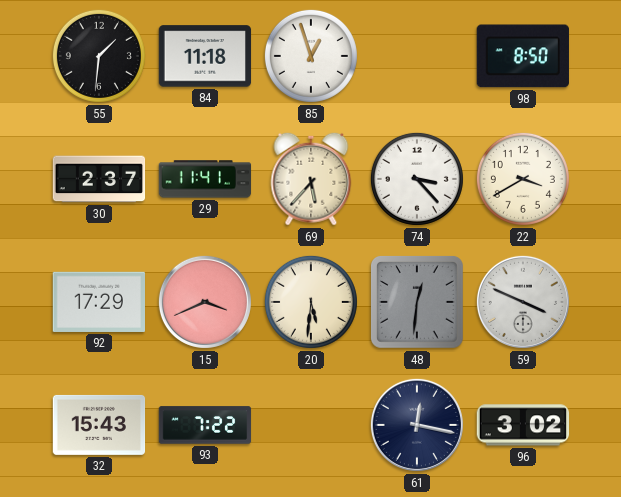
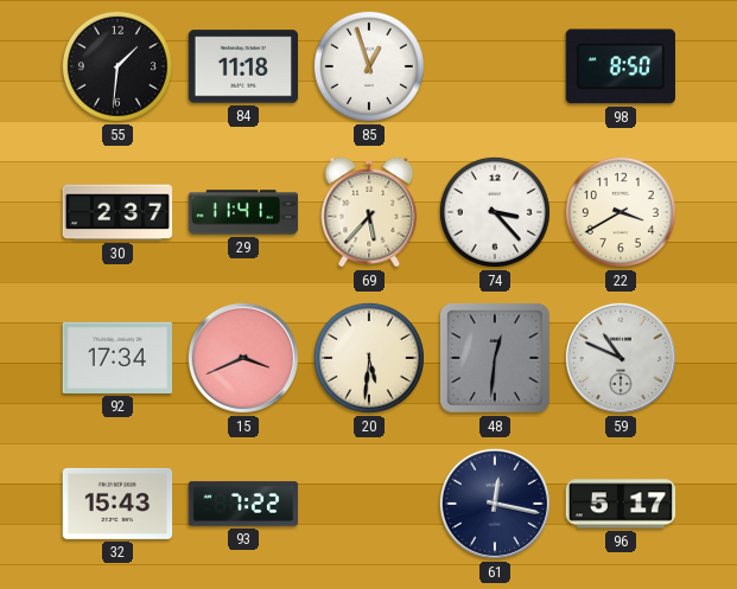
92: 17:29 -> 17:34
59: 3:49 -> 10:49
96: 3:02 -> 5:17
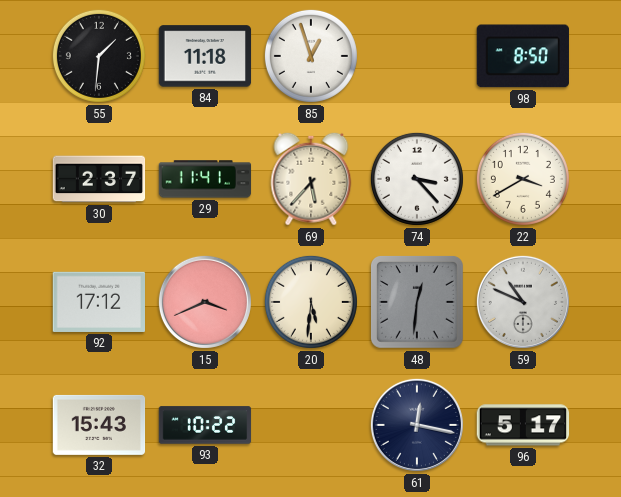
92: 17:34 -> 17:12
93: 7:22 -> 10:22
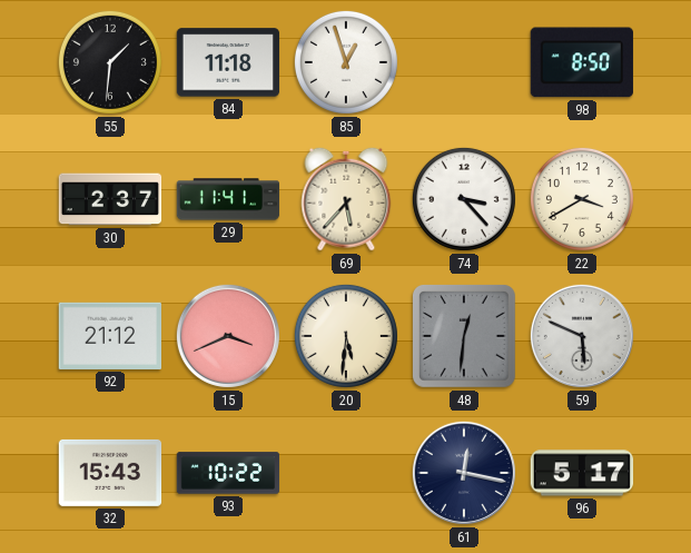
92: 17:12 -> 21:12
59: 10:49 -> 5:49
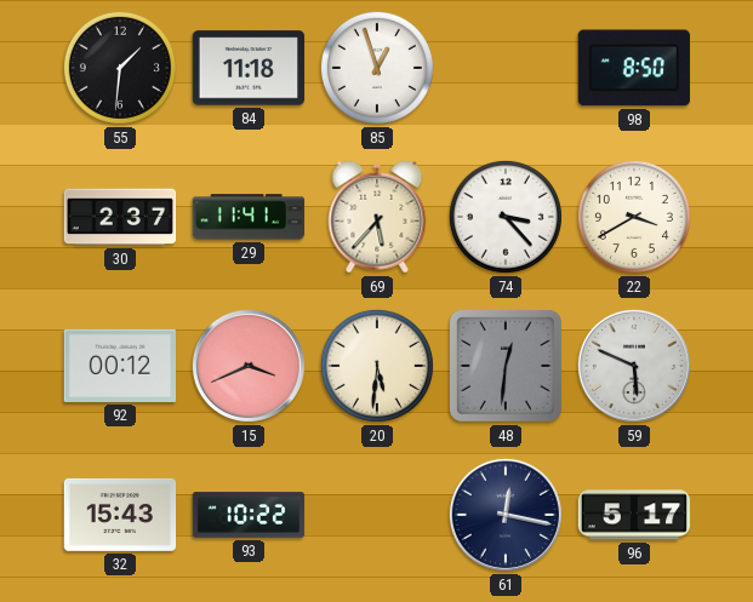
92: 21:12 -> 00:12
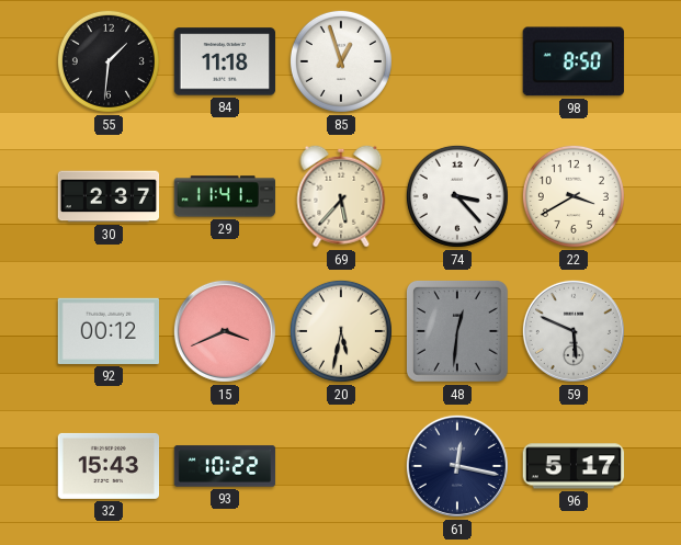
20: 5:31 -> 5:32
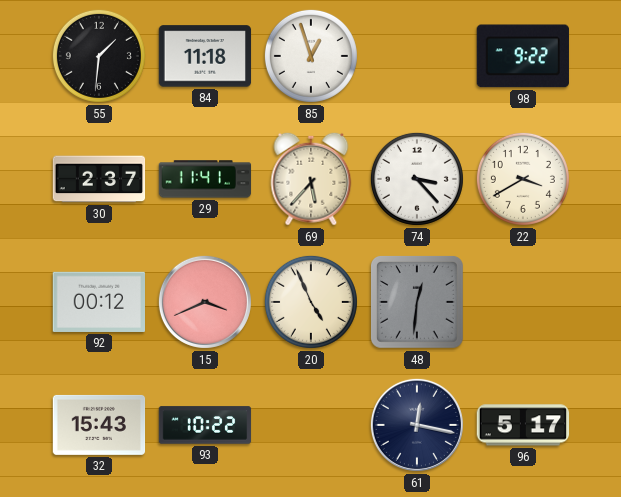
98: 8:50 -> 9:22
20: 5:32 -> 4:56
59: 5:49 -> none
